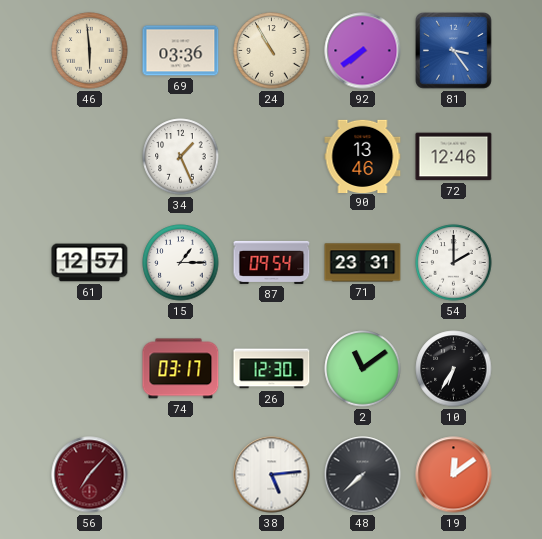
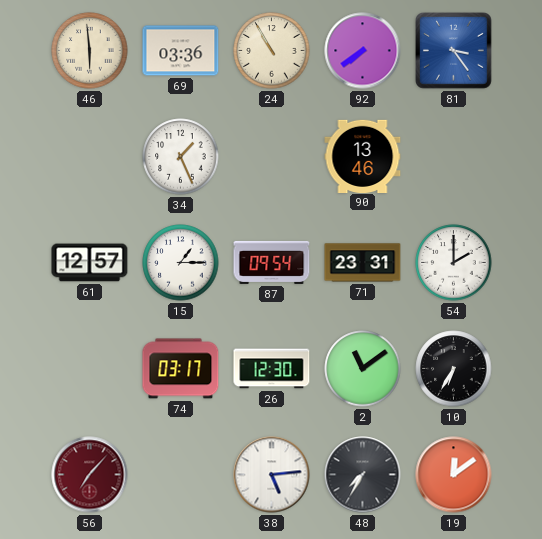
72: 12:46 -> none
48: 7:38 -> 7:35
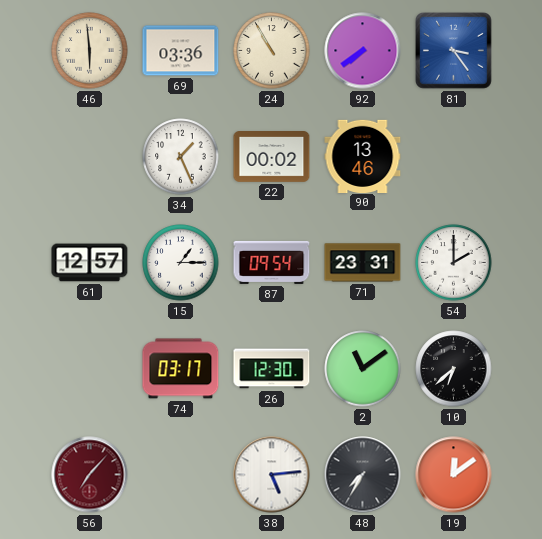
22: none -> 00:02
10: 6:35 -> 6:38
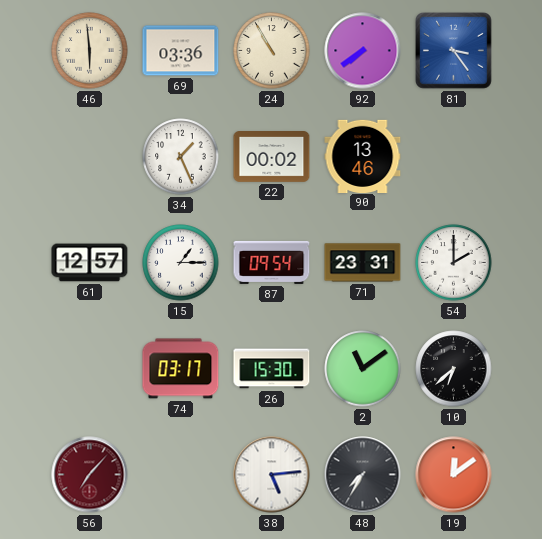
26: 12:30 -> 15:30
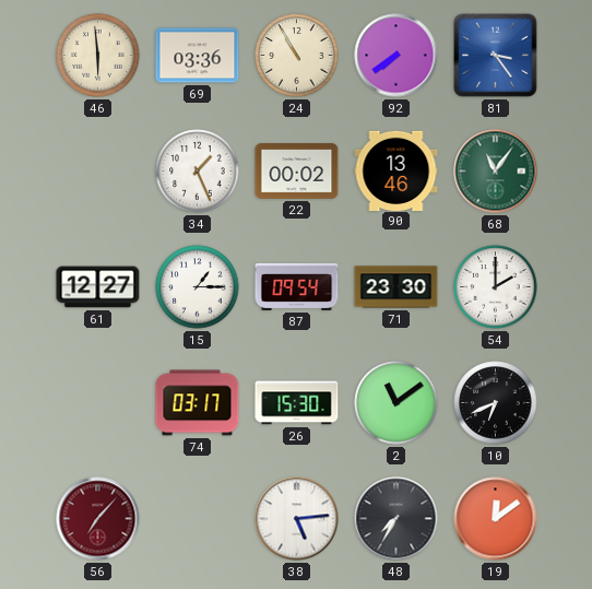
68: none -> 11:06
61: 12:57 -> 12:27
71: 23:31 -> 23:30
10: 6:38 -> 6:41
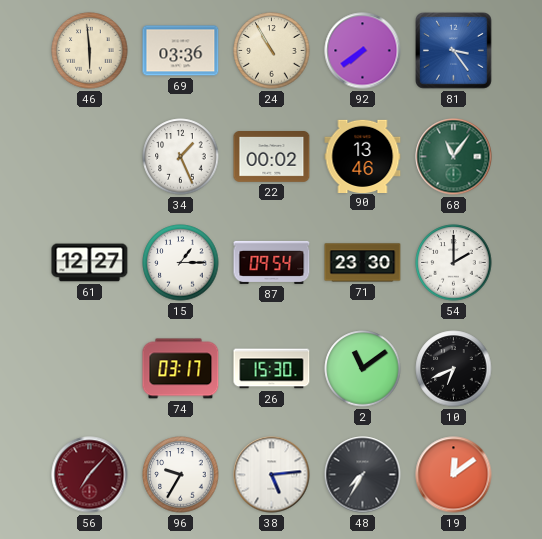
96: none -> 9:35
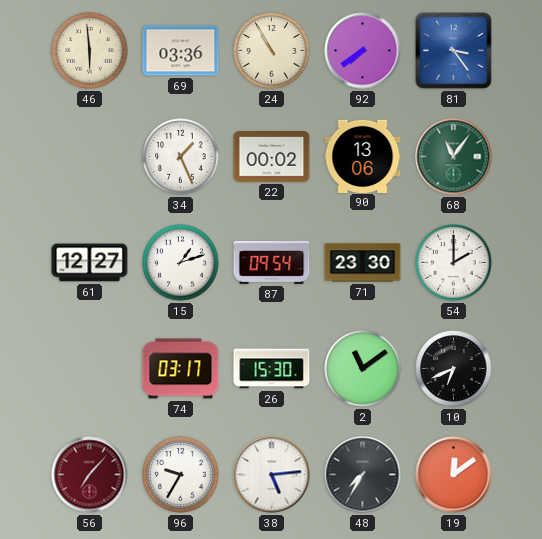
90: 13:46 -> 13:06
15: 1:15 -> 1:12
